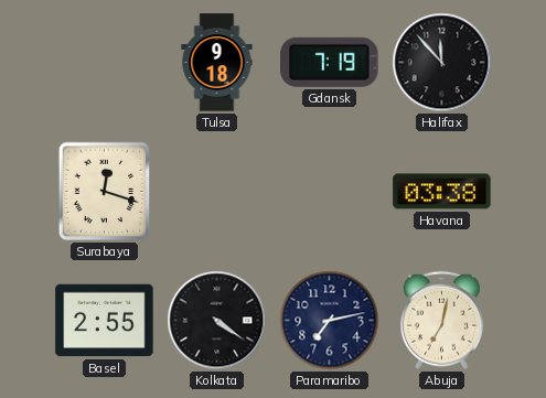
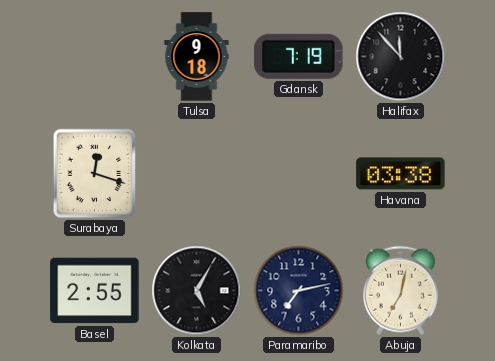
Kolkata: 4:21 -> 5:05
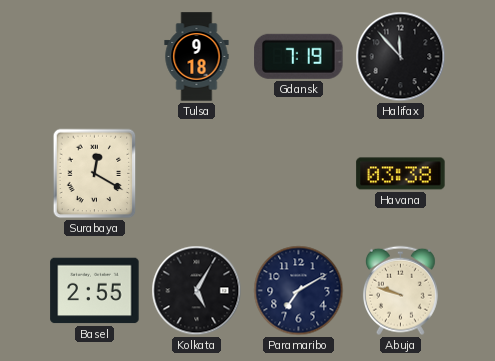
Surabaya: 12:18 -> 12:20
Paramaribo: 7:13 -> 7:10
Abuja: 7:02 -> 9:48
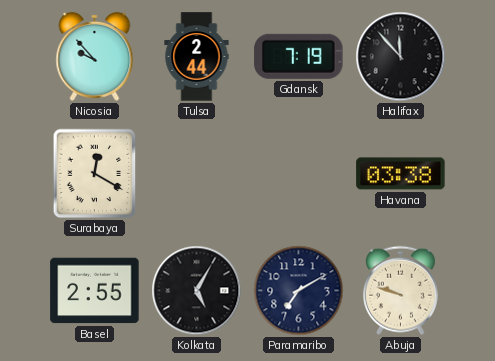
Nicosia: none -> 9:53
Tulsa: 9:18 -> 2:44
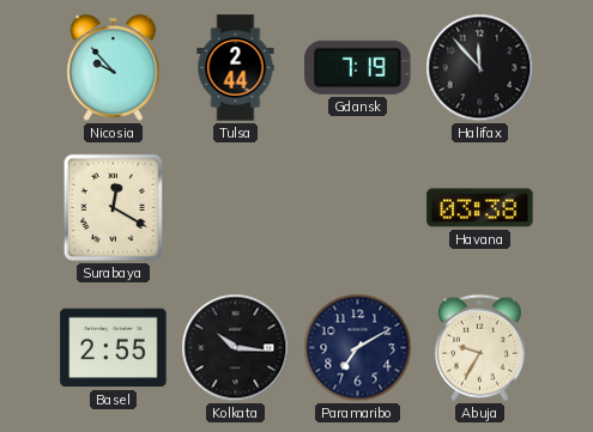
Kolkata: 5:05 -> 10:16
Abuja: 9:48 -> 9:35
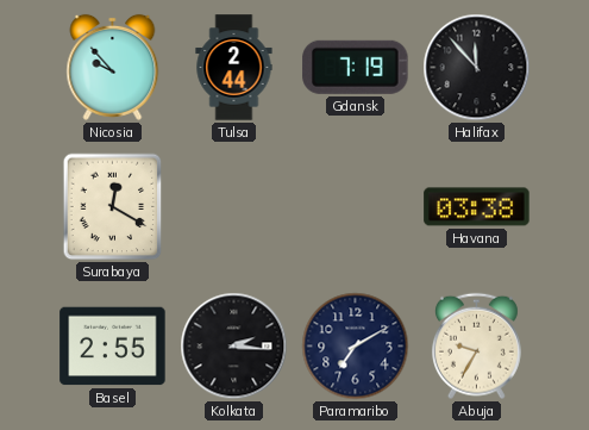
Kolkata: 10:16 -> 2:16
